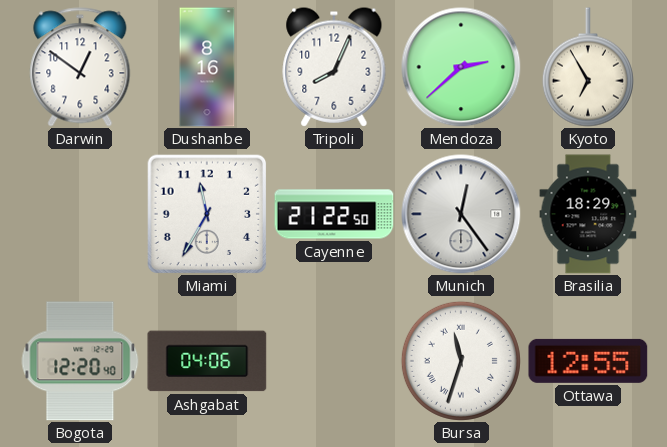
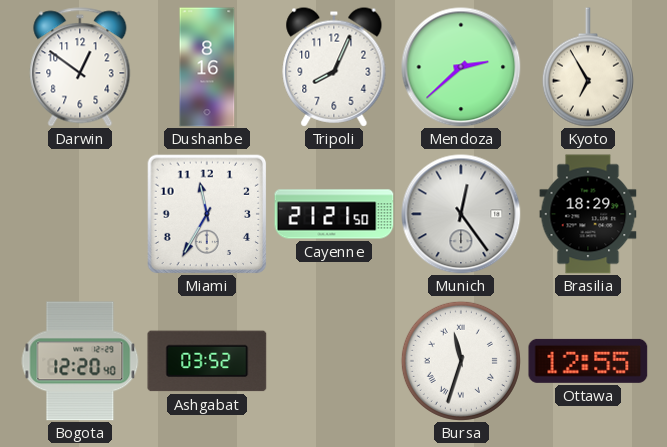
Cayenne: 21:22 -> 21:21
Ashgabat: 04:06 -> 03:52
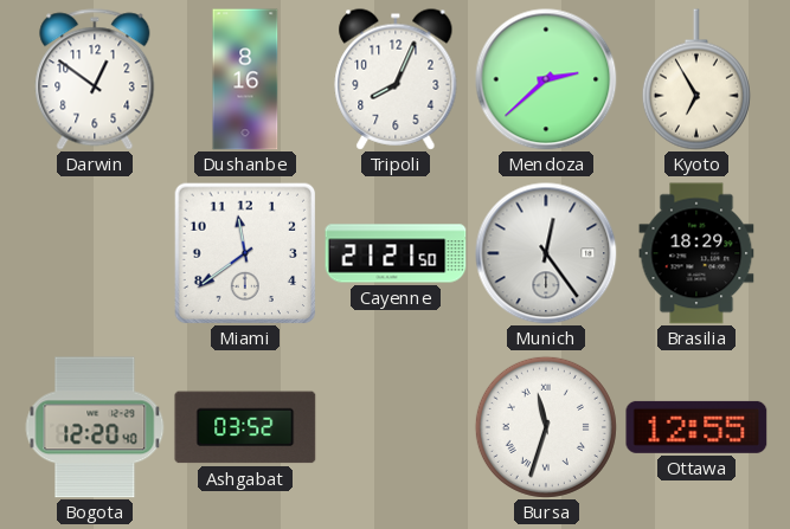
Miami: 11:35 -> 11:39
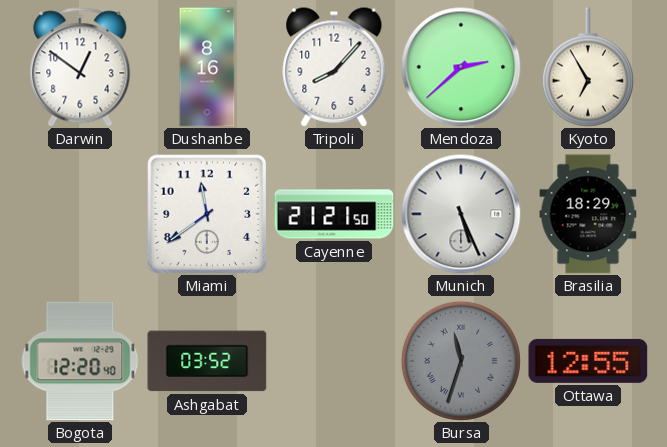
Tripoli: 8:04 -> 8:07
Munich: 12:24 -> 5:26
Bursa dial: white -> grey
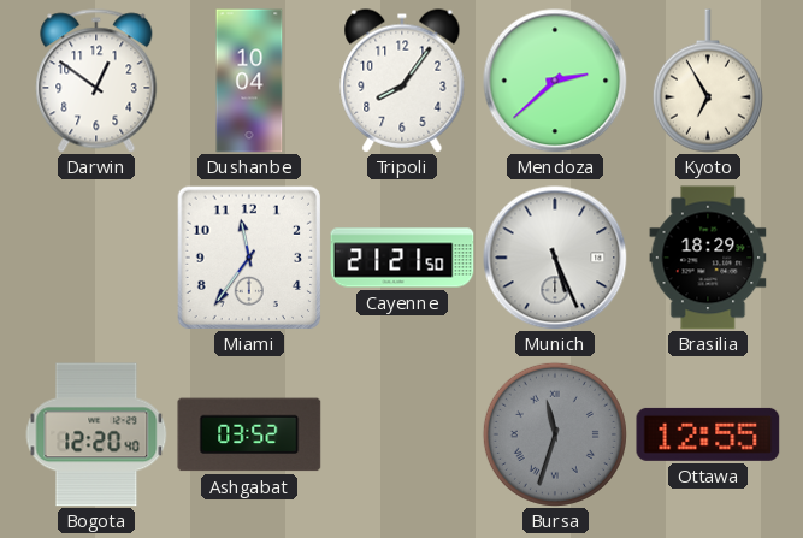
Dushanbe: 8:16 -> 10:04
Tripoli: 8:07 -> 8:06
Miami: 11:39 -> 11:36
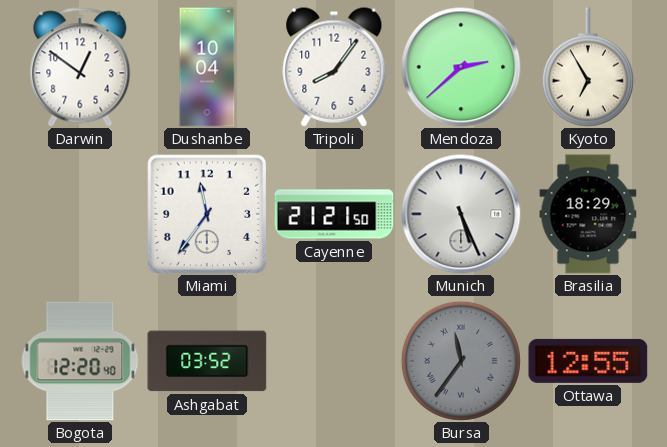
Bursa: 11:33 -> 11:36
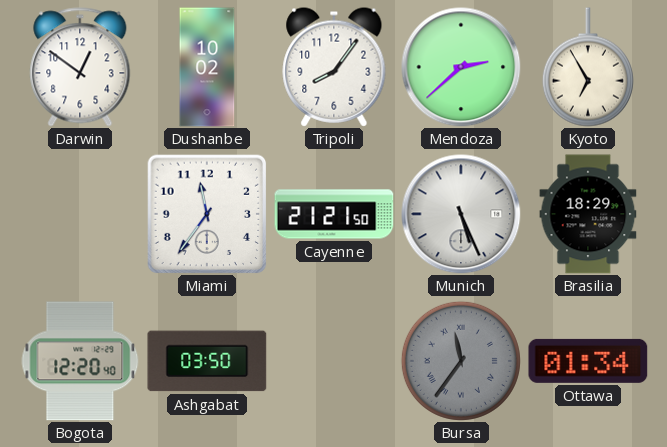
Dushanbe: 10:04 -> 10:02
Ashgabat: 03:52 -> 03:50
Ottawa: 12:55 -> 01:34
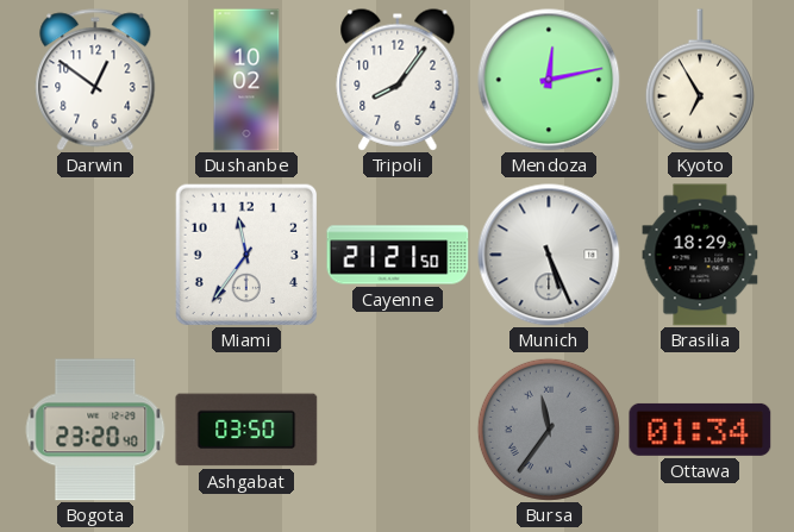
Mendoza: 2:38 -> 12:13
Bogota: 12:20 -> 23:20
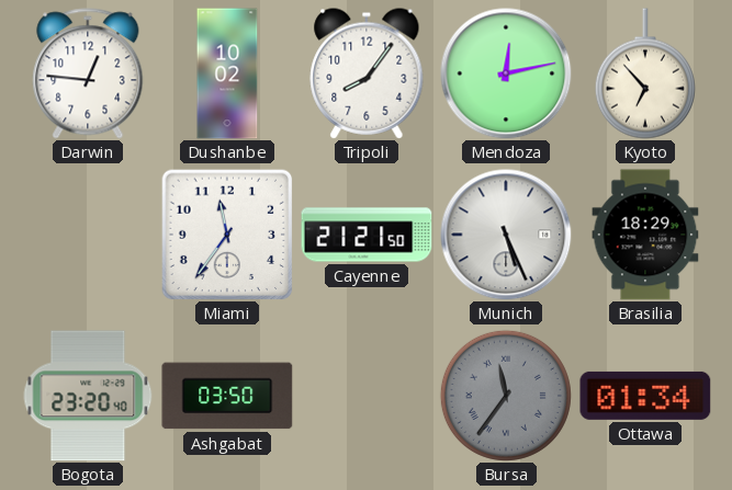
Darwin: 12:51 -> 12:46
Kyoto: 6:55 -> 6:53
